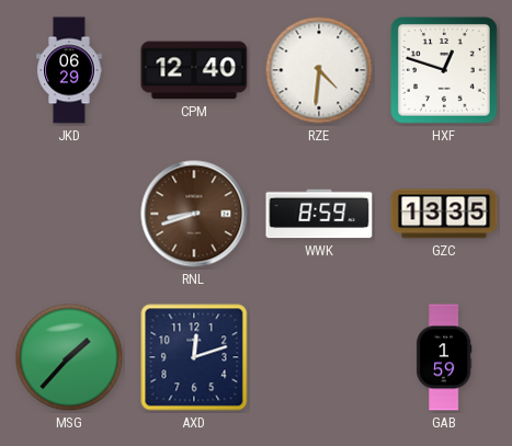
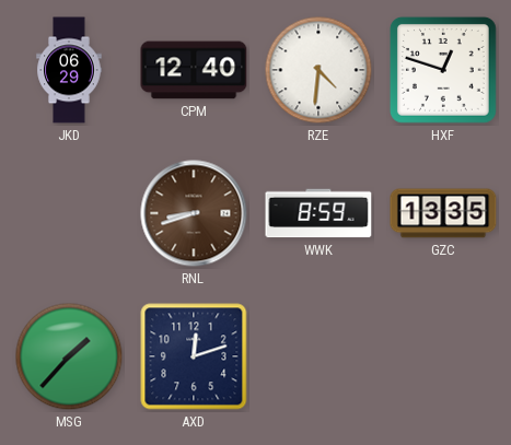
GAB: 1:59 -> none
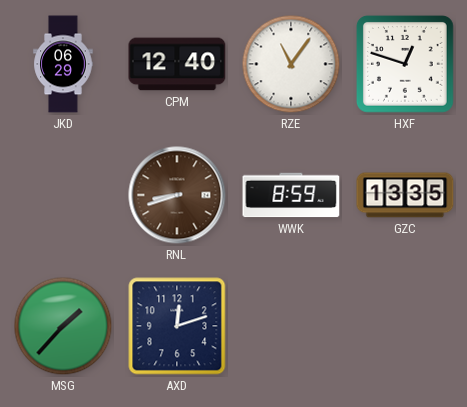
RZE: 4:31 -> 11:06
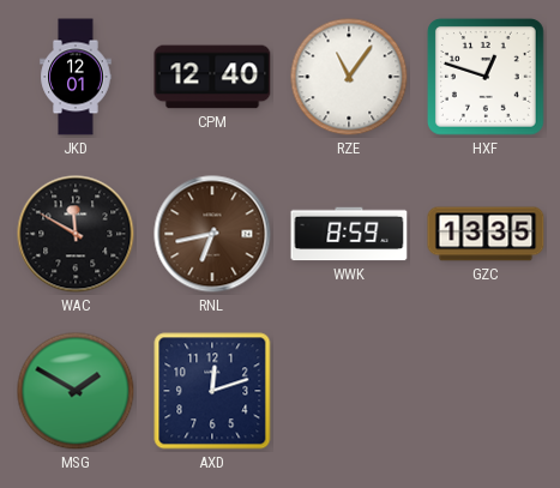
JKD: 06:29 -> 12:01
WAC: none -> 11:50
RNL: 8:42 -> 6:43
MSG: 1:37 -> 1:50
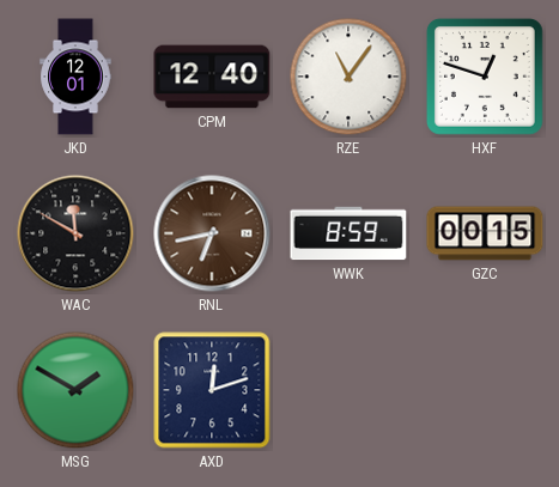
GZC: 13:35 -> 00:15
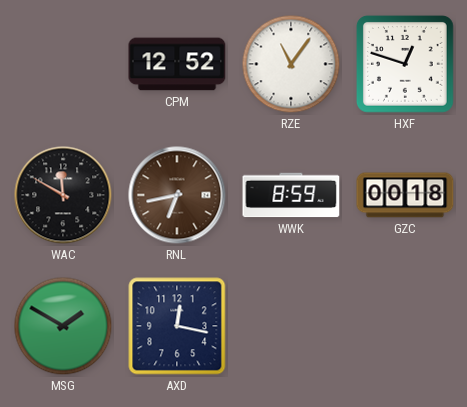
JKD: 12:01 -> none
CPM: 12:40 -> 12:52
GZC: 00:15 -> 00:18
AXD: 12:12 -> 12:17
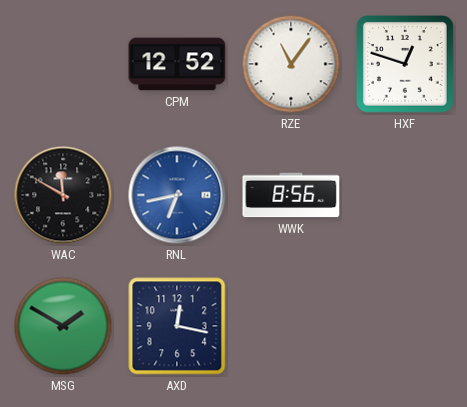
RNL dial: brown -> blue
WWK: 8:59 -> 8:56
GZC: 00:18 -> none
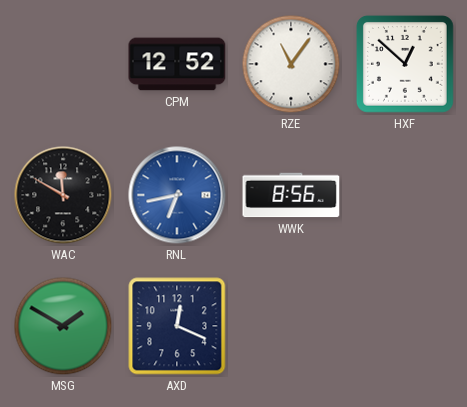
HXF: 12:48 -> 12:52
AXD: 12:17 -> 12:19
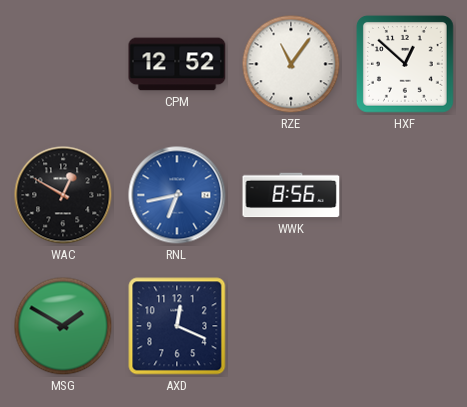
WAC: 11:50 -> 12:50
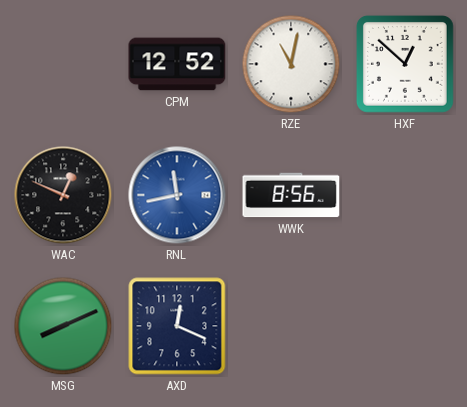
RZE: 11:06 -> 11:02
WAC: 12:50 -> 12:49
RNL: 6:43 -> 11:43
MSG: 1:50 -> 8:11
